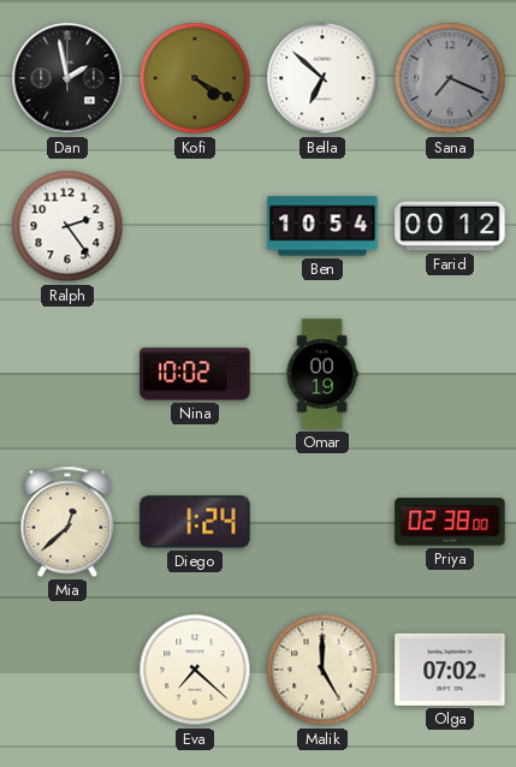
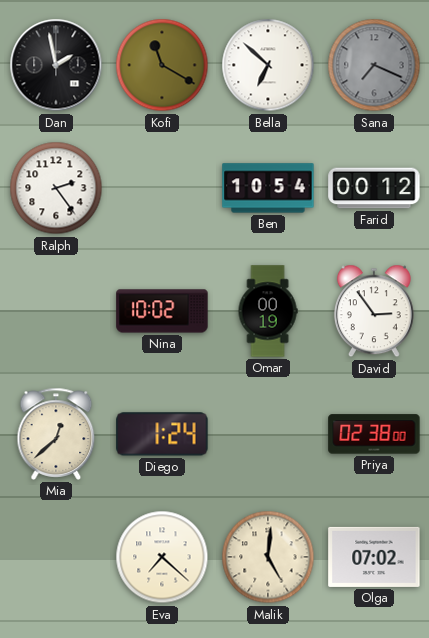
Kofi: 4:20 -> 11:20
David: none -> 2:54
Malik: 5:00 -> 5:01
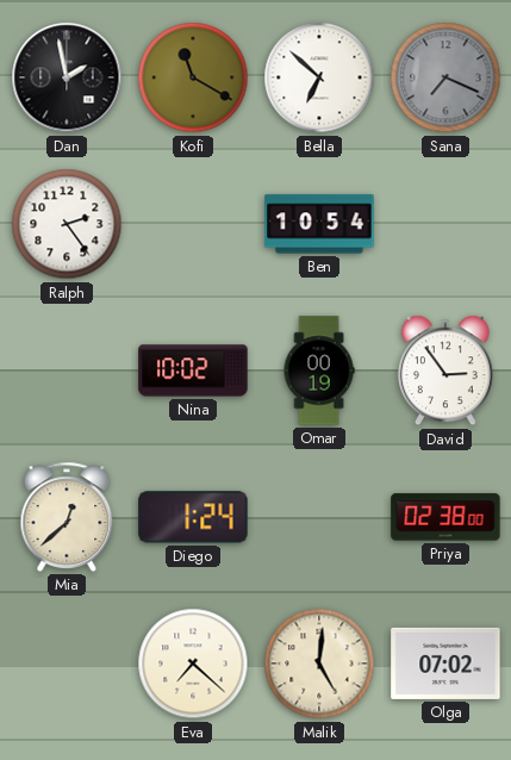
Farid: 00:12 -> none
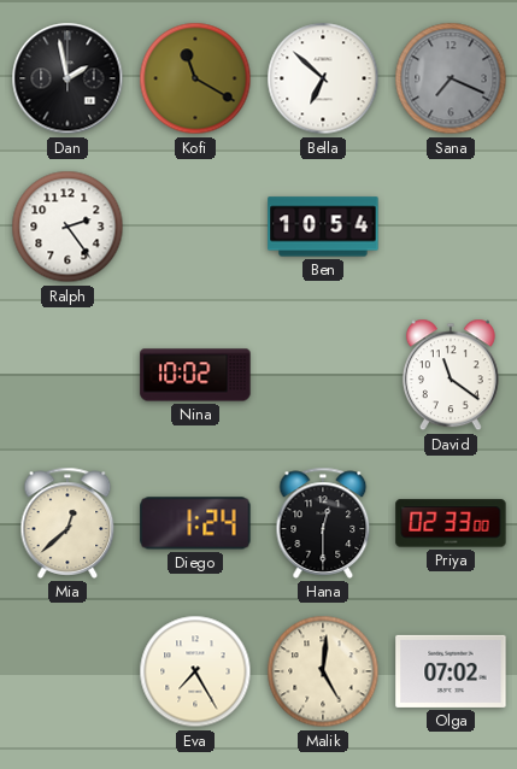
Omar: 00:19 -> none
David: 2:54 -> 11:21
Hana: none -> 12:30
Priya: 02:38 -> 02:33
Eva: 7:22 -> 7:25
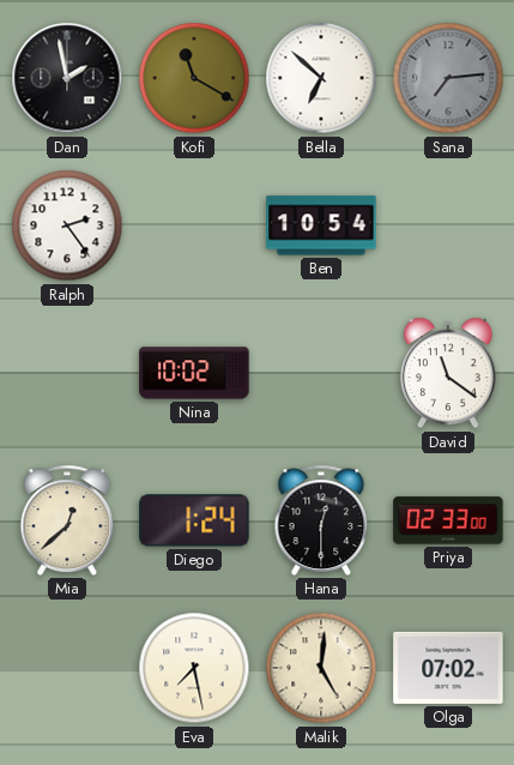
Sana: 7:19 -> 7:14
Eva: 7:25 -> 7:28
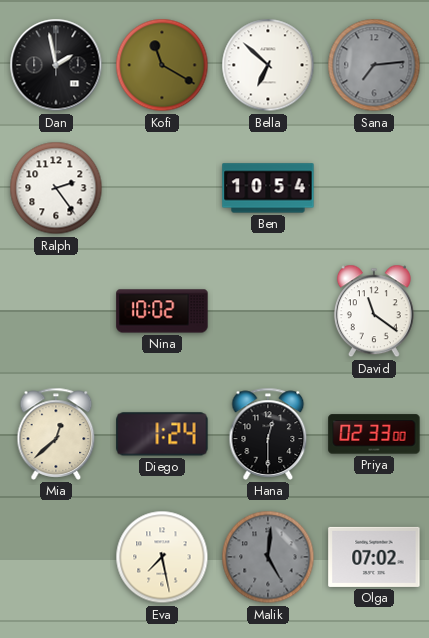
Malik dial: cream -> grey
